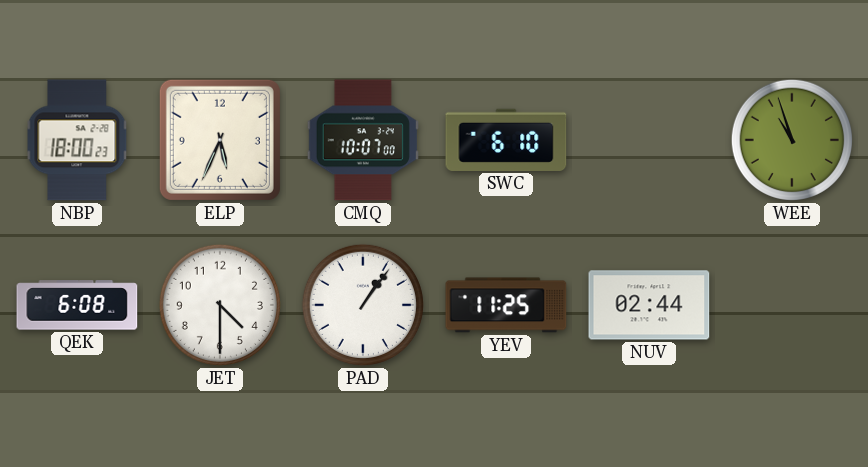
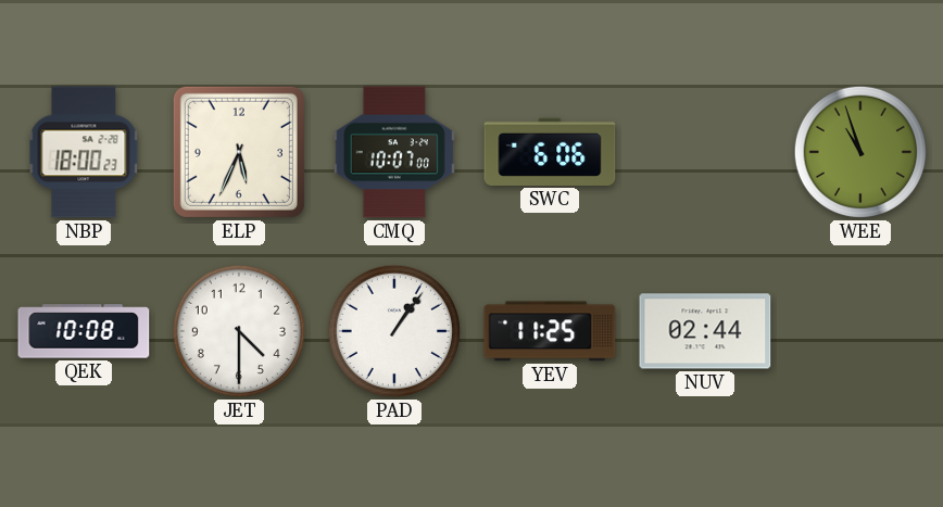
SWC: 6:10 -> 6:06
QEK: 6:08 -> 10:08
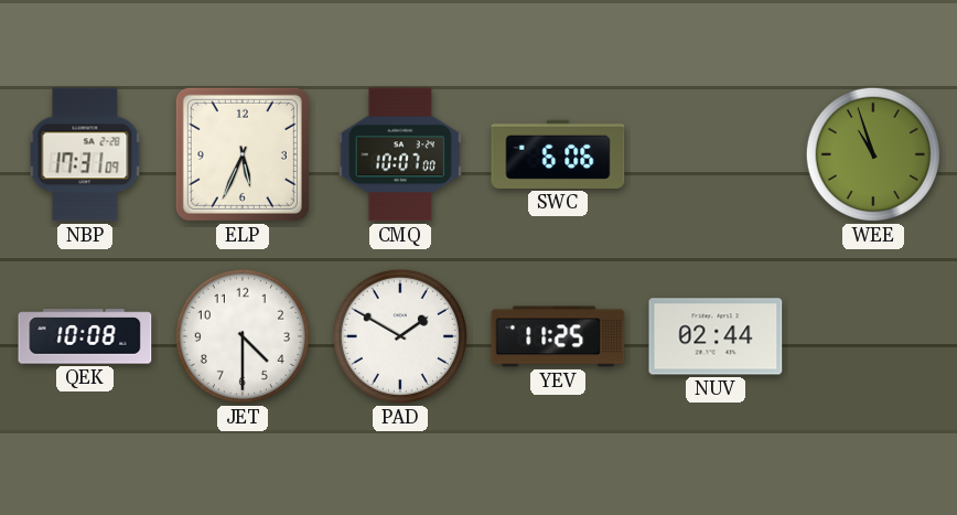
NBP: 18:00 -> 17:31
PAD: 1:06 -> 1:50
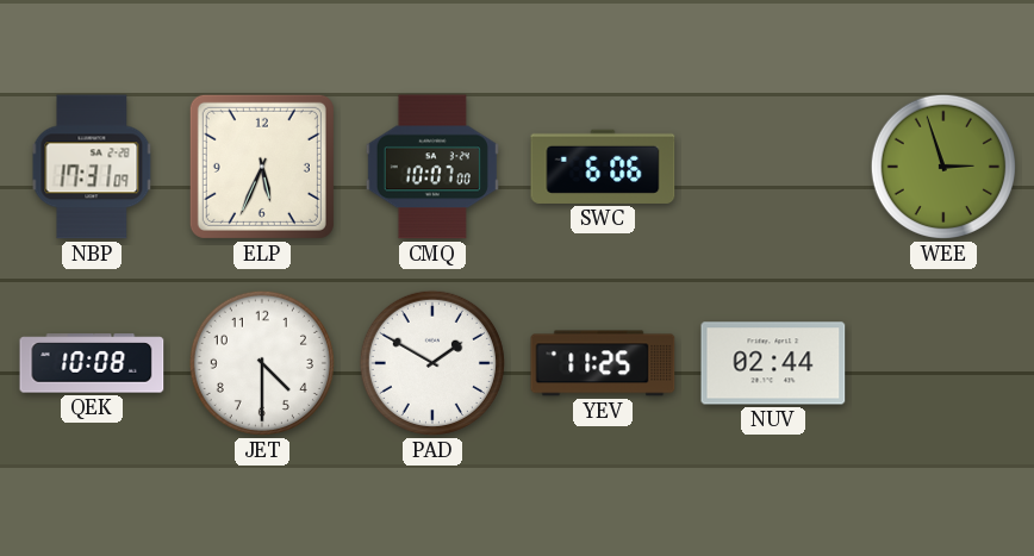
WEE: 10:57 -> 2:57
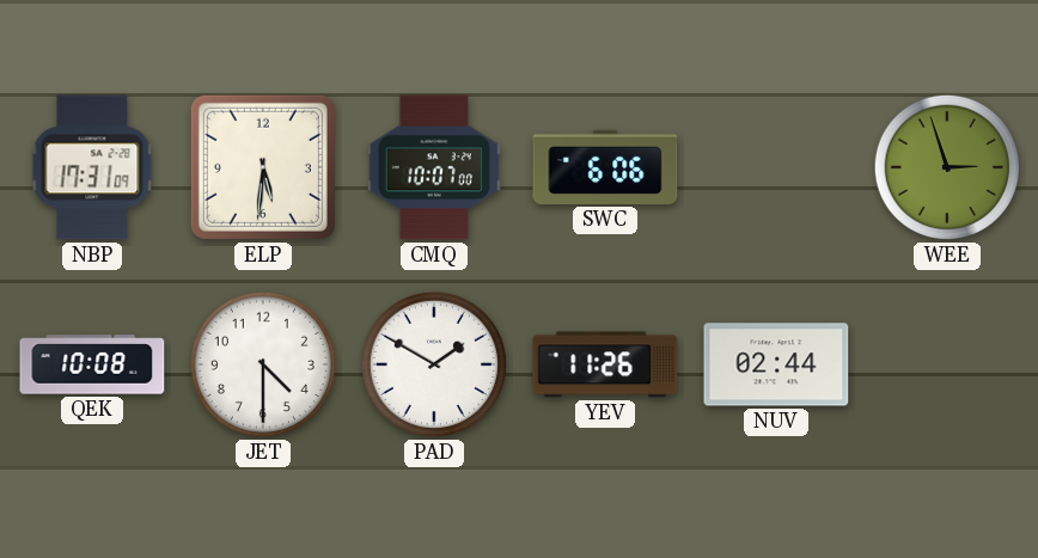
ELP: 5:34 -> 5:31
YEV: 11:25 -> 11:26
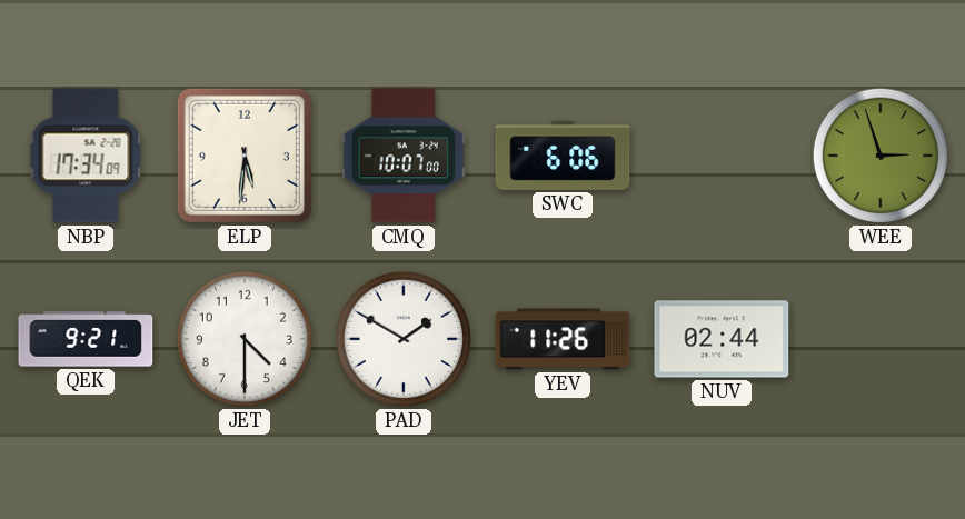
NBP: 17:31 -> 17:34
QEK: 10:08 -> 9:21
